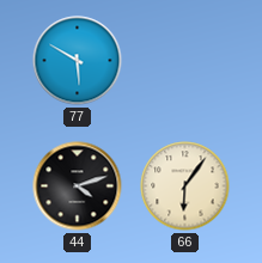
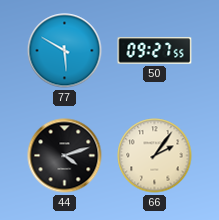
50: none -> 09:27
66: 6:06 -> 2:06
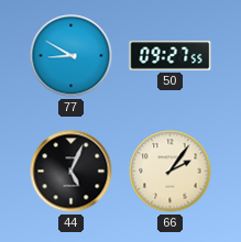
77: 5:50 -> 8:50
44: 4:12 -> 5:04
